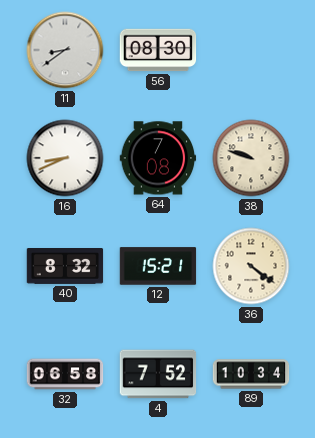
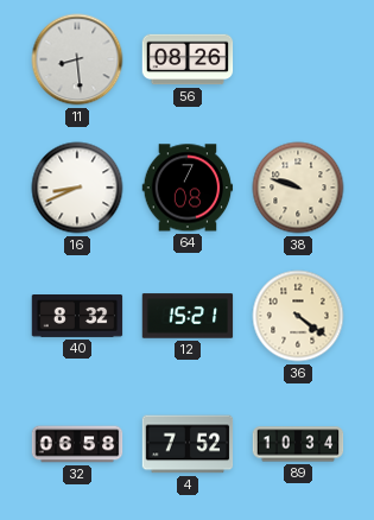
11: 8:39 -> 8:29
56: 08:30 -> 08:26
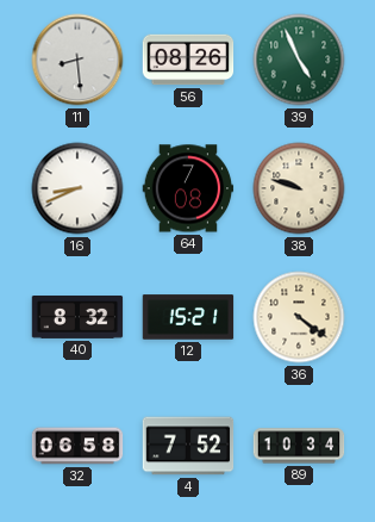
39: none -> 4:56
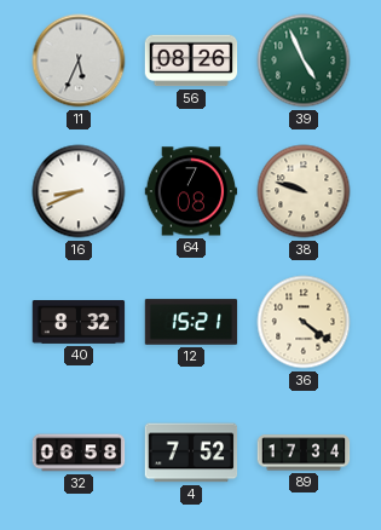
11: 8:29 -> 5:34
89: 10:34 -> 17:34
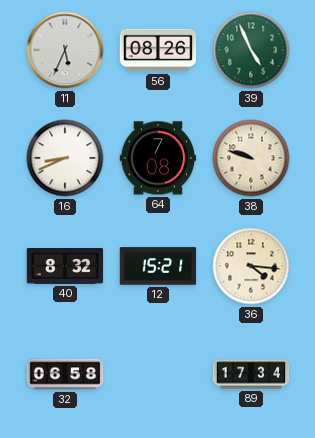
36: 4:21 -> 4:16
4: 7:52 -> none
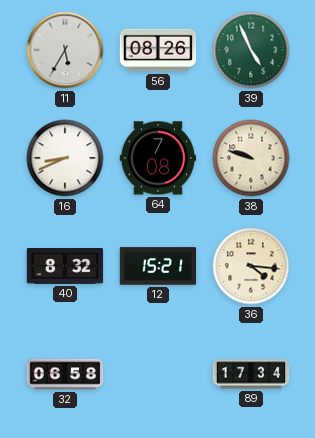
11: 5:34 -> 5:35
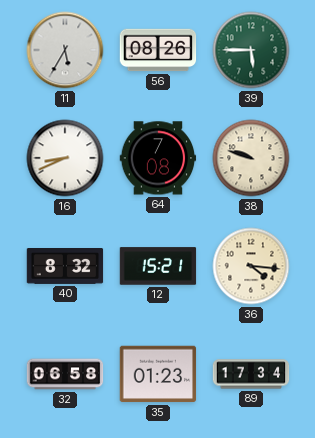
39: 4:56 -> 5:45
35: none -> 01:23
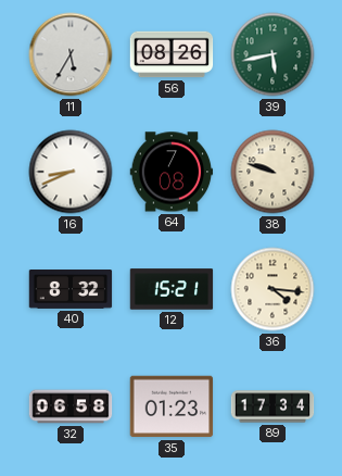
39: 5:45 -> 5:43
